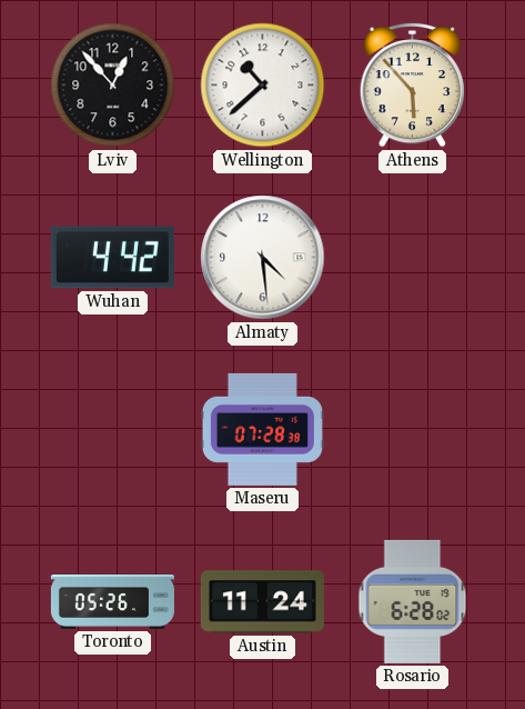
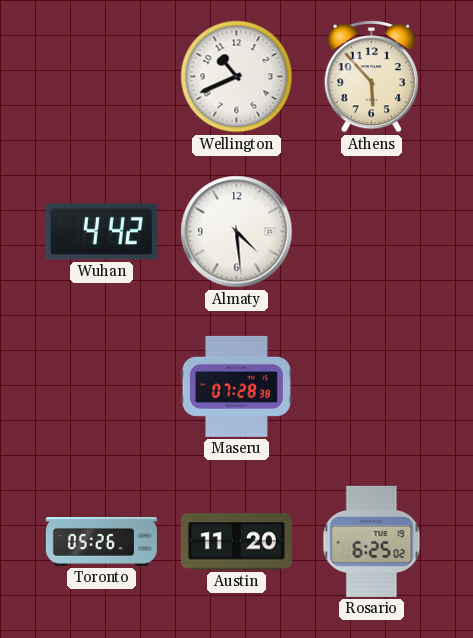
Lviv: 12:53 -> none
Wellington: 10:38 -> 10:41
Austin: 11:24 -> 11:20
Rosario: 6:28 -> 6:25
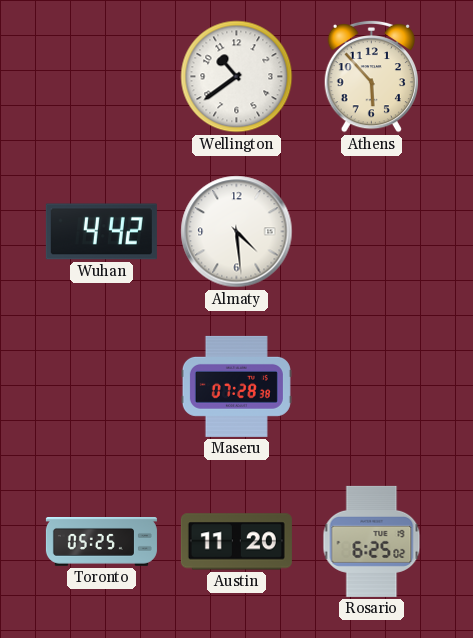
Wellington: 10:41 -> 10:39
Toronto: 05:26 -> 05:25
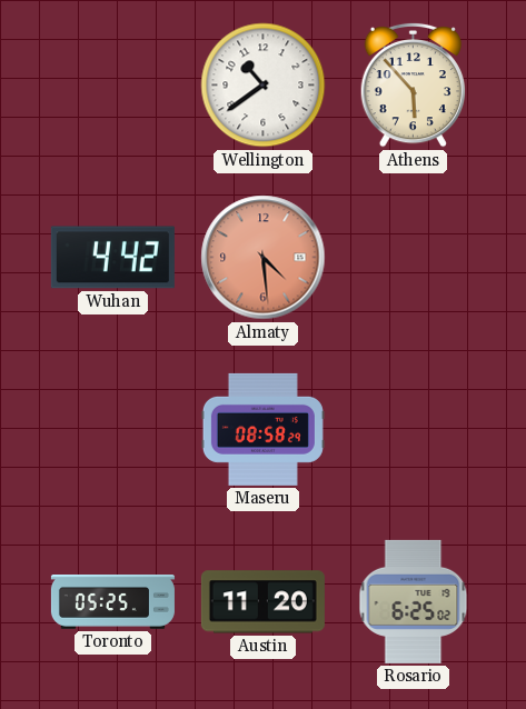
Almaty dial: white -> salmon
Maseru: 07:28 -> 08:58
